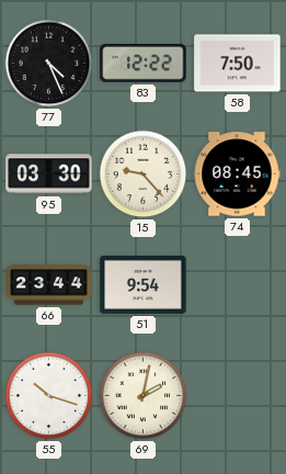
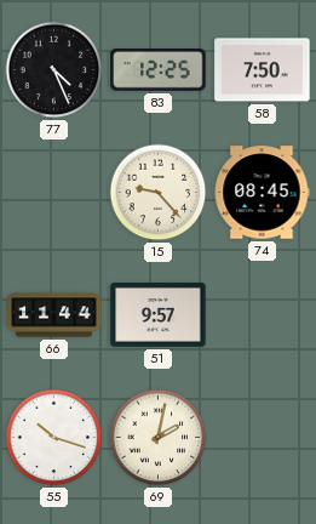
83: 12:22 -> 12:25
95: 03:30 -> none
66: 23:44 -> 11:44
51: 9:54 -> 9:57
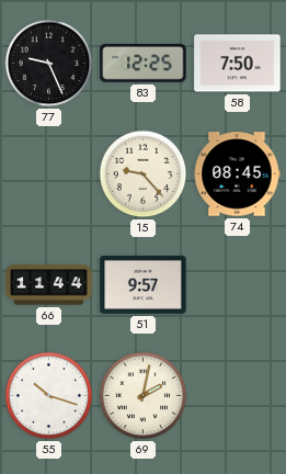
77: 4:26 -> 9:26
